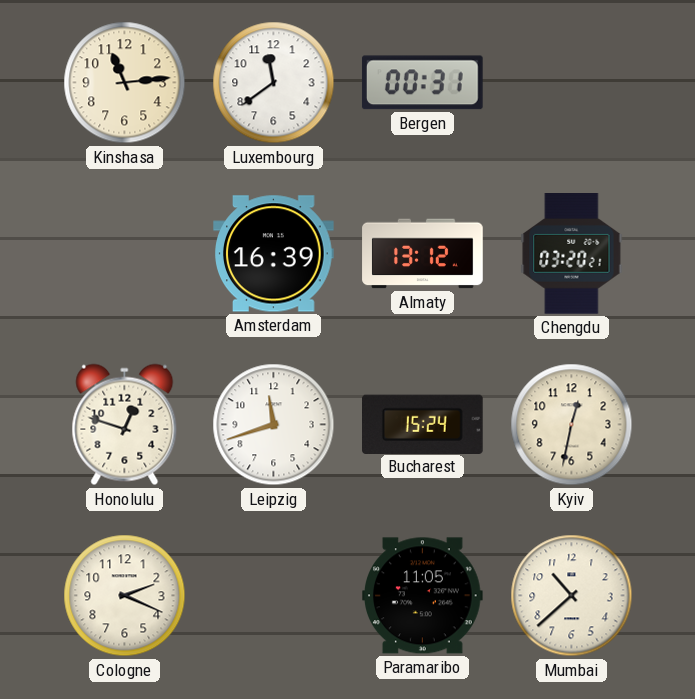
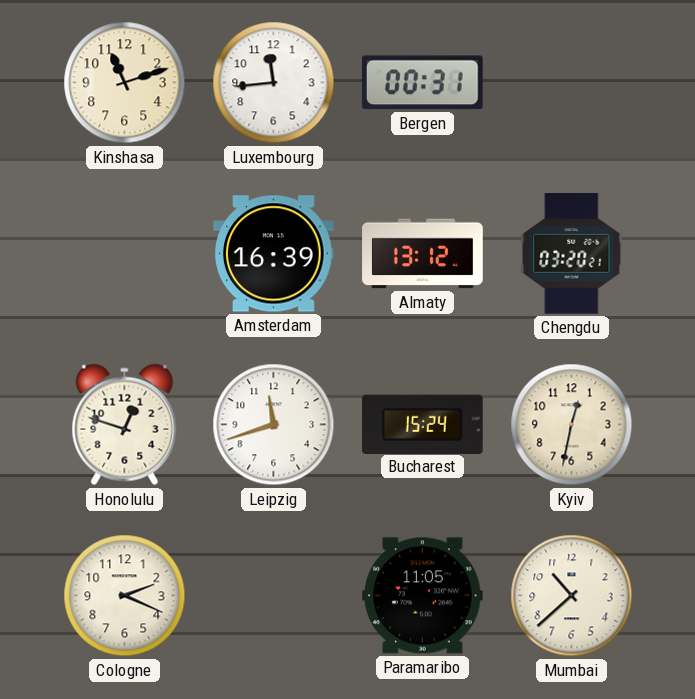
Kinshasa: 11:14 -> 11:12
Luxembourg: 11:39 -> 11:44
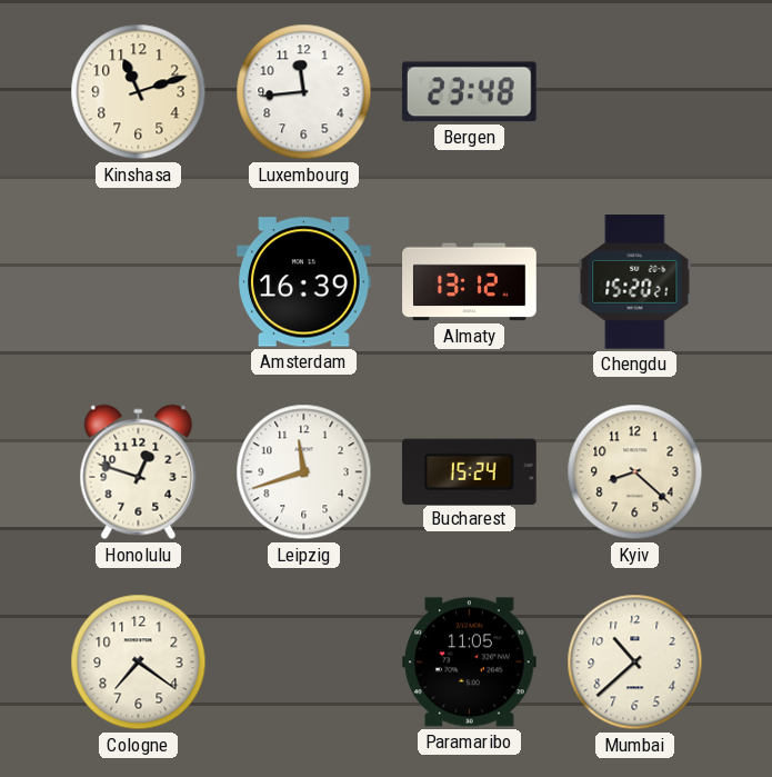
Bergen: 00:31 -> 23:48
Chengdu: 03:20 -> 15:20
Kyiv: 12:32 -> 8:22
Cologne: 2:19 -> 7:21
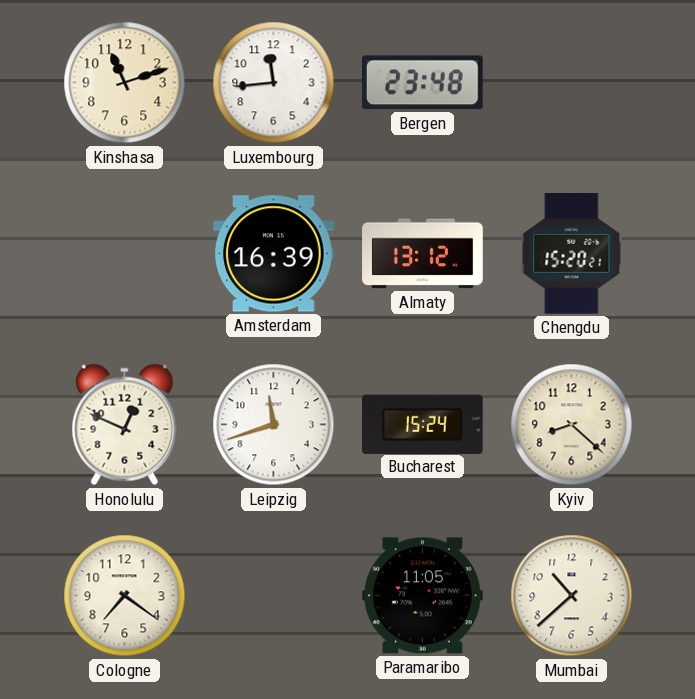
Honolulu: 12:48 -> 12:49
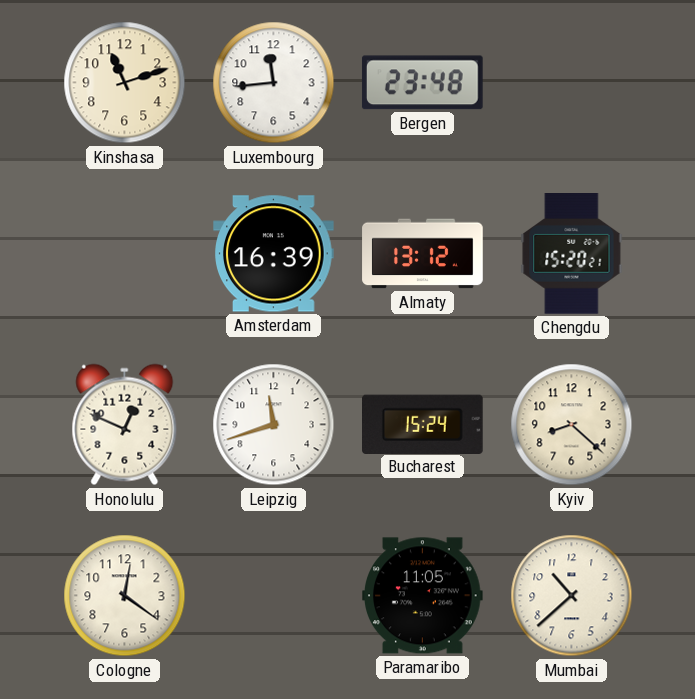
Cologne: 7:21 -> 12:21
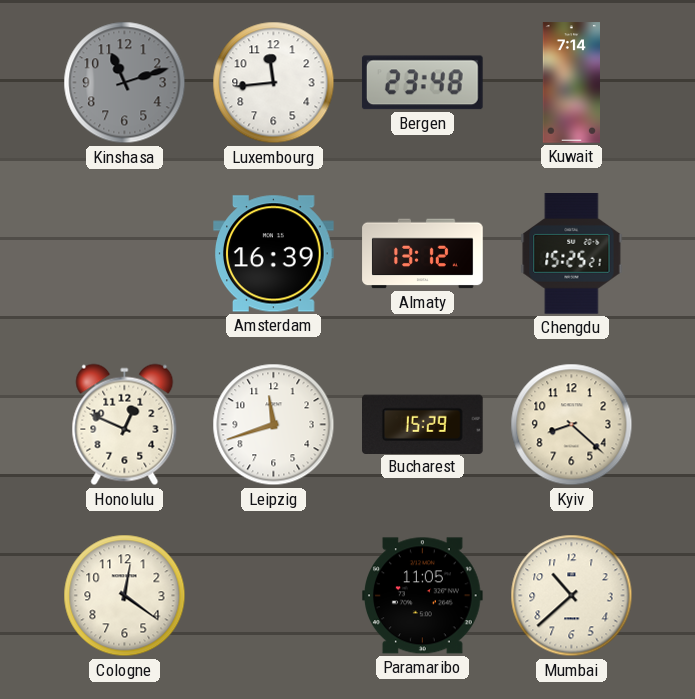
Kinshasa dial: cream -> grey
Kuwait: none -> 7:14
Chengdu: 15:20 -> 15:25
Bucharest: 15:24 -> 15:29
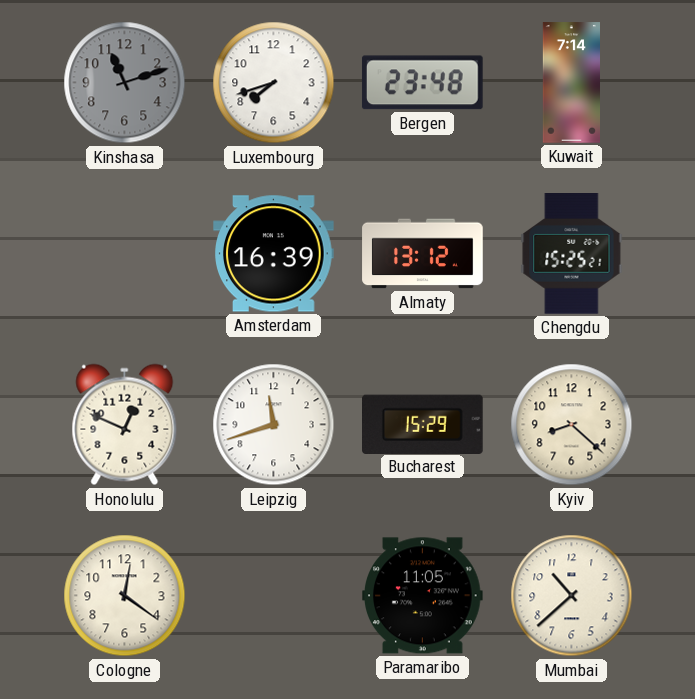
Luxembourg: 11:44 -> 7:42
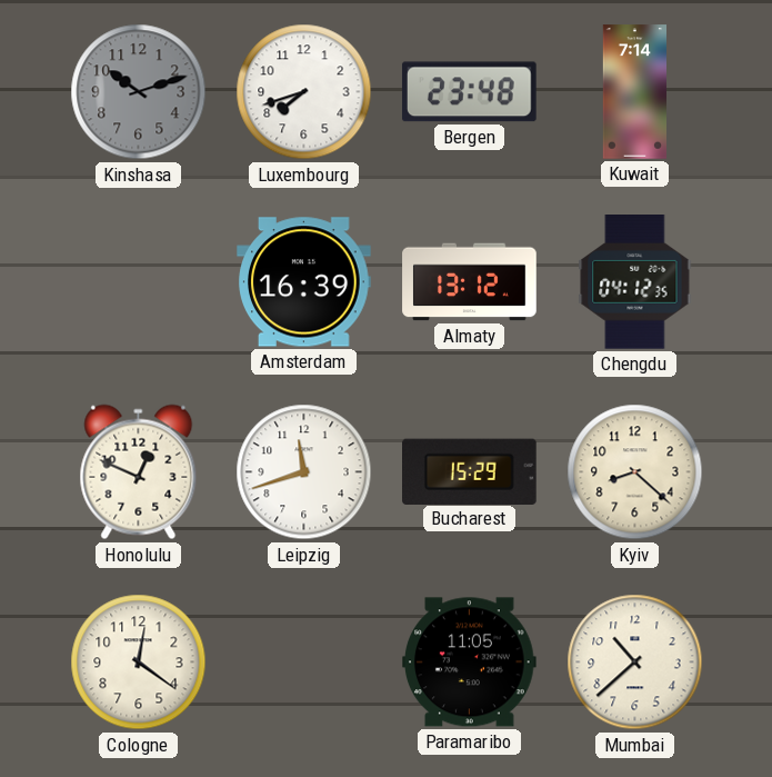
Kinshasa: 11:12 -> 10:12
Chengdu: 15:25 -> 04:12
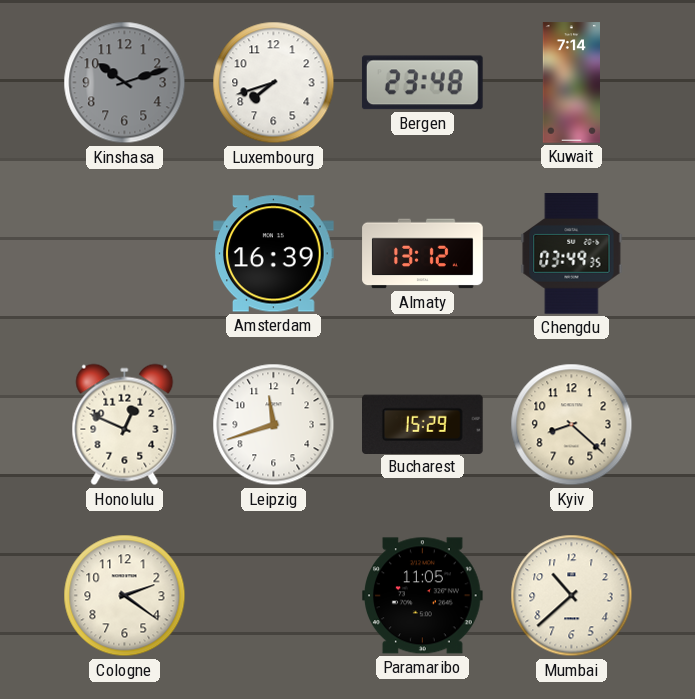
Chengdu: 04:12 -> 03:49
Cologne: 12:21 -> 2:21
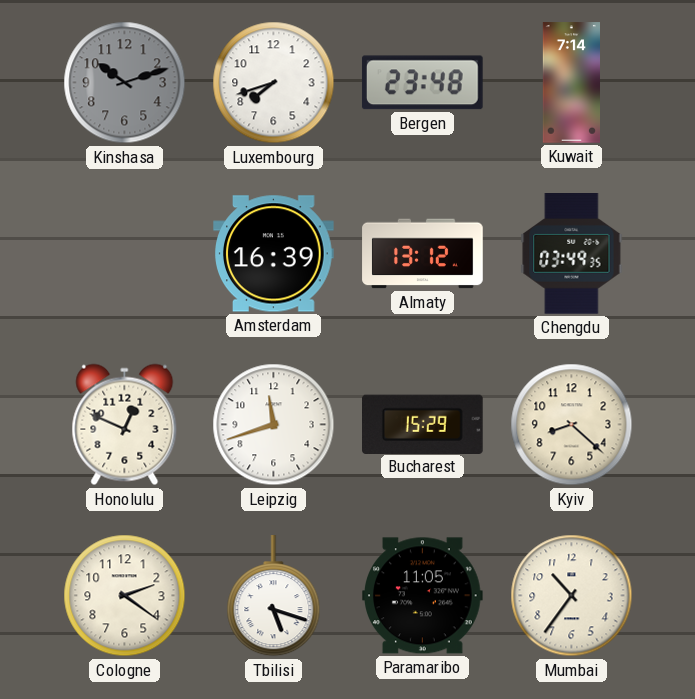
Tbilisi: none -> 5:18
Mumbai: 10:38 -> 10:36
